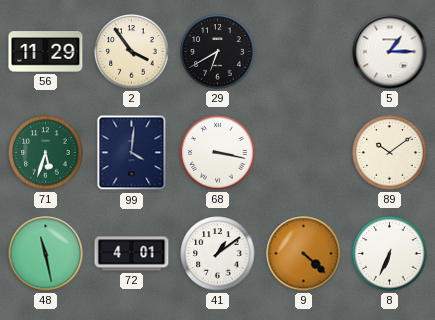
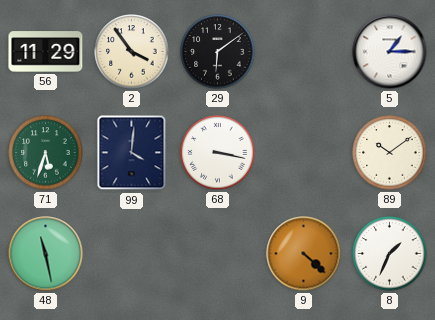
29: 6:40 -> 6:09
72: 4:01 -> none
41: 1:09 -> none
8: 6:34 -> 1:34
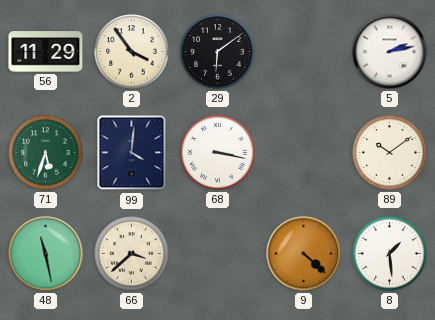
5: 1:15 -> 2:13
66: none -> 3:38
8: 1:34 -> 1:29
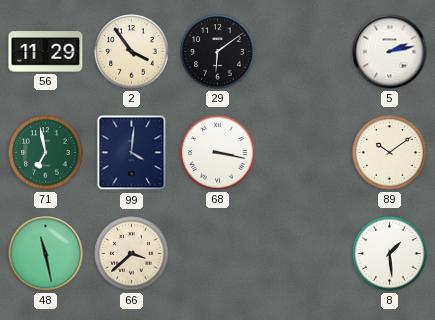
71: 5:33 -> 6:58
9: 4:22 -> none
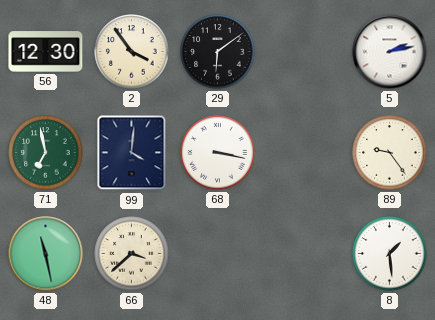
56: 11:29 -> 12:30
89: 10:09 -> 9:24
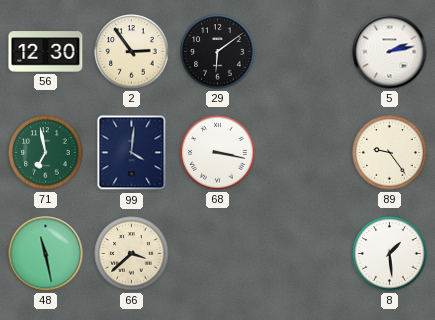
2: 3:54 -> 2:54
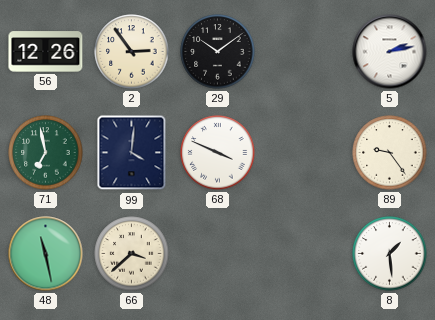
56: 12:30 -> 12:26
29: 6:09 -> 10:09
68: 3:17 -> 3:49
